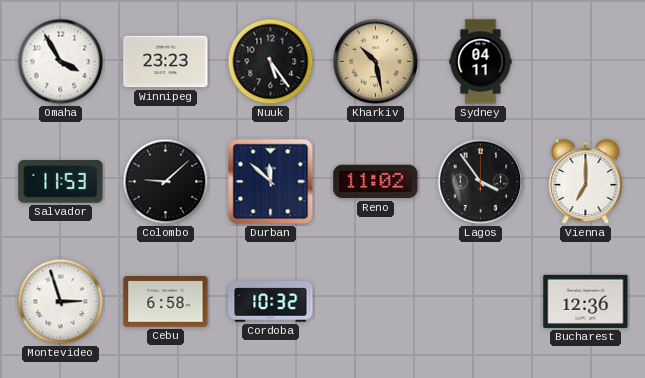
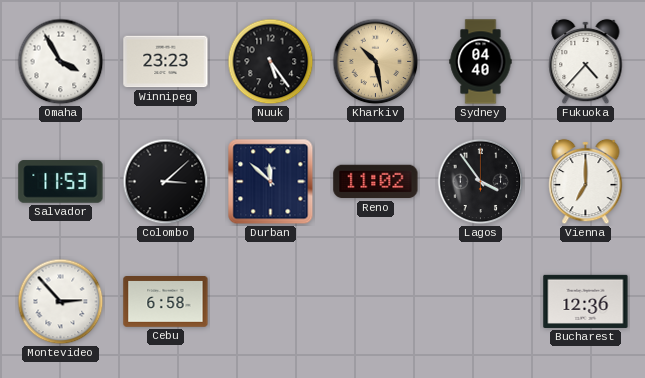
Sydney: 04:11 -> 04:40
Fukuoka: none -> 4:37
Colombo: 9:08 -> 3:08
Montevideo: 2:57 -> 2:53
Cordoba: 10:32 -> none
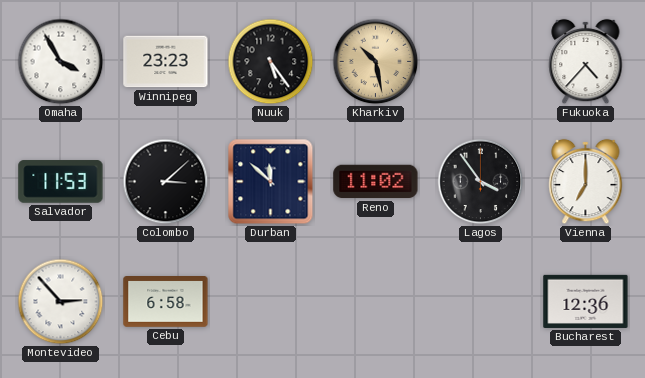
Sydney: 04:40 -> none
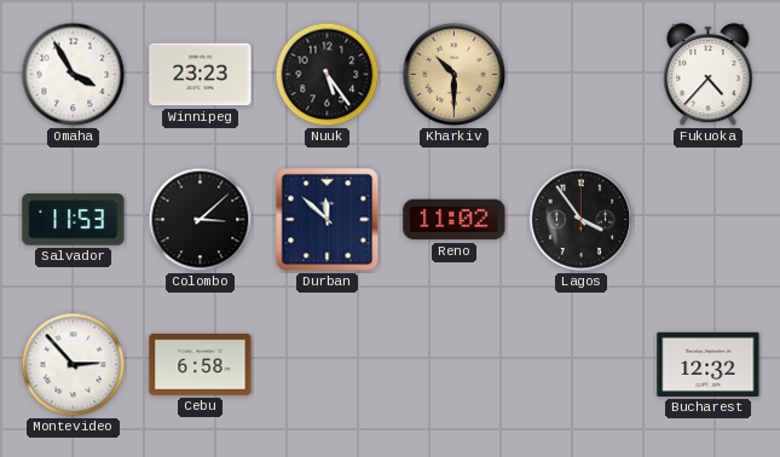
Kharkiv: 10:28 -> 10:30
Vienna: 7:00 -> none
Bucharest: 12:36 -> 12:32
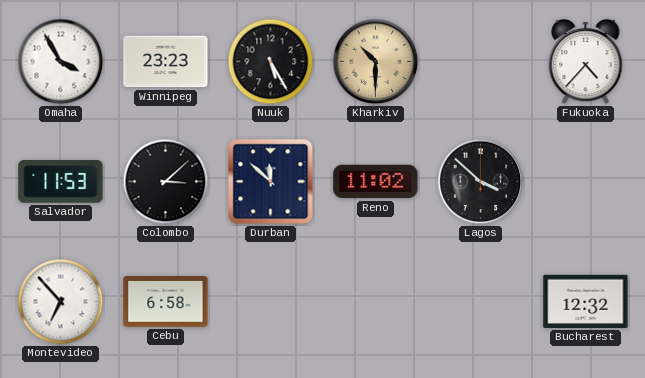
Nuuk: 5:24 -> 5:25
Lagos: 3:54 -> 3:52
Montevideo: 2:53 -> 6:53
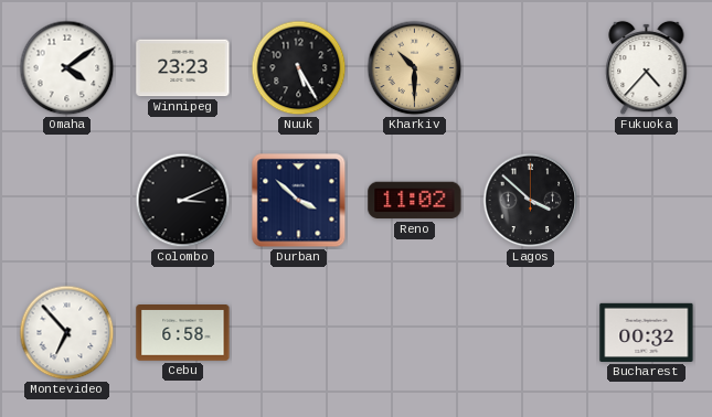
Omaha: 3:55 -> 4:09
Salvador: 11:53 -> none
Colombo: 3:08 -> 3:11
Durban: 11:52 -> 3:52
Bucharest: 12:32 -> 00:32
